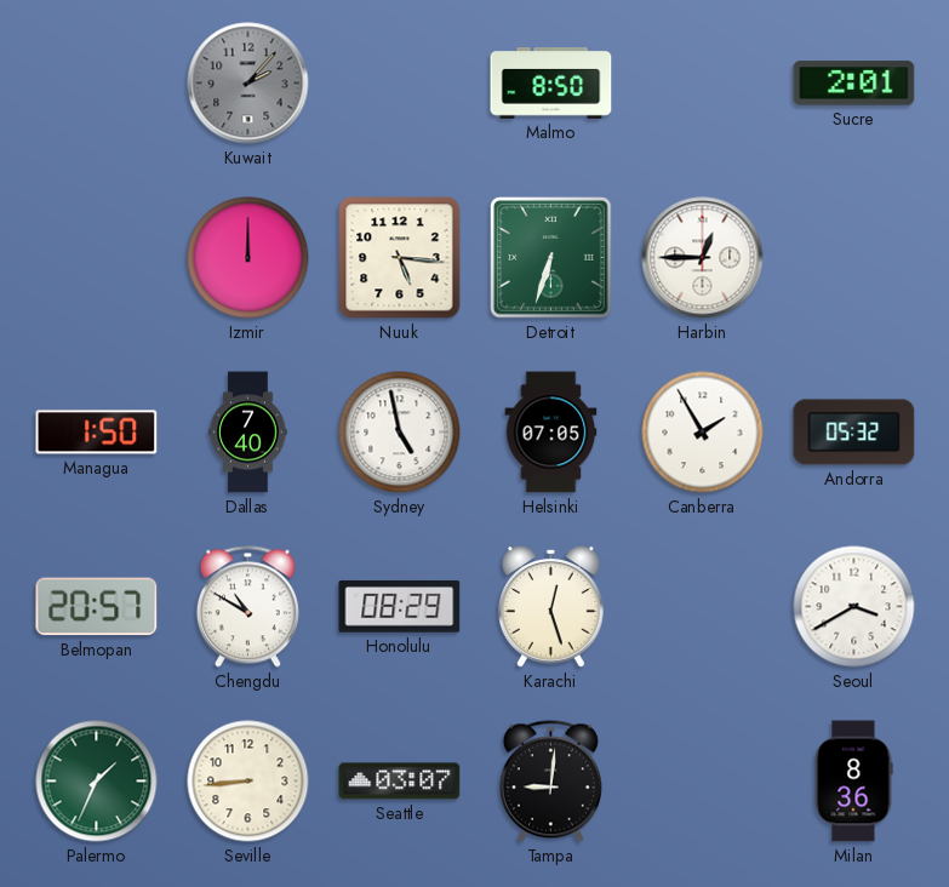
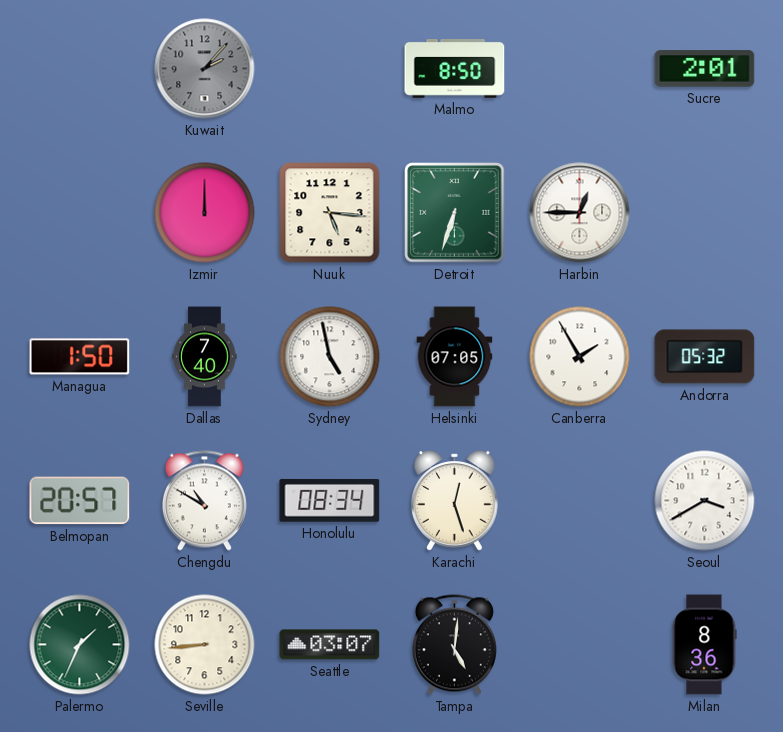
Honolulu: 08:29 -> 08:34
Tampa: 9:01 -> 5:01
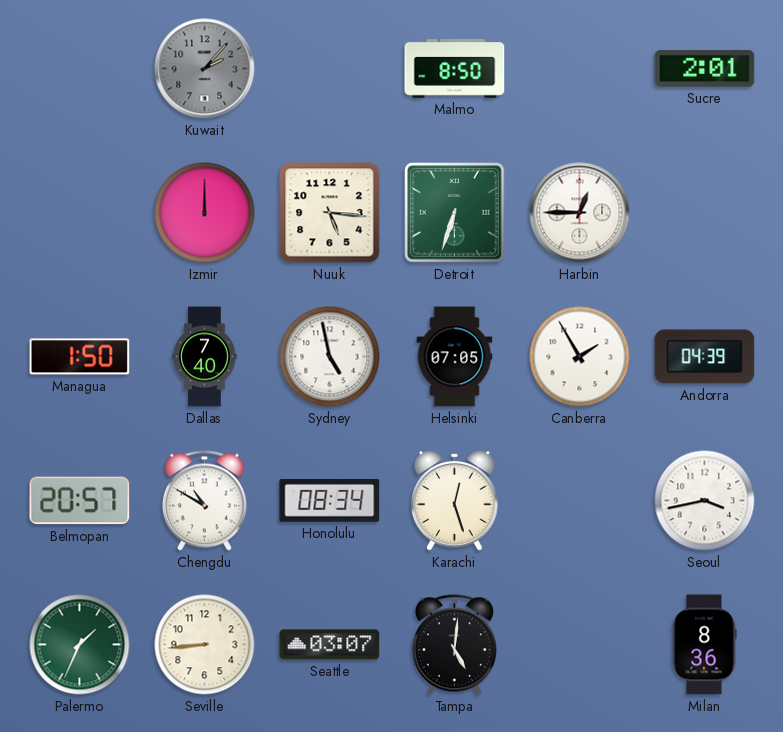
Andorra: 05:32 -> 04:39
Seoul: 3:40 -> 3:43
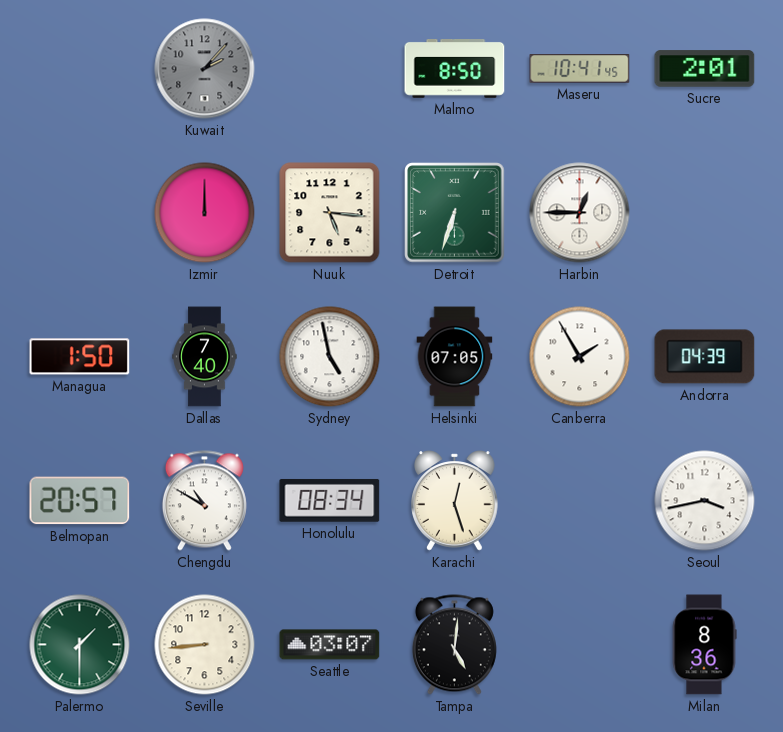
Maseru: none -> 10:41
Palermo: 1:34 -> 1:30
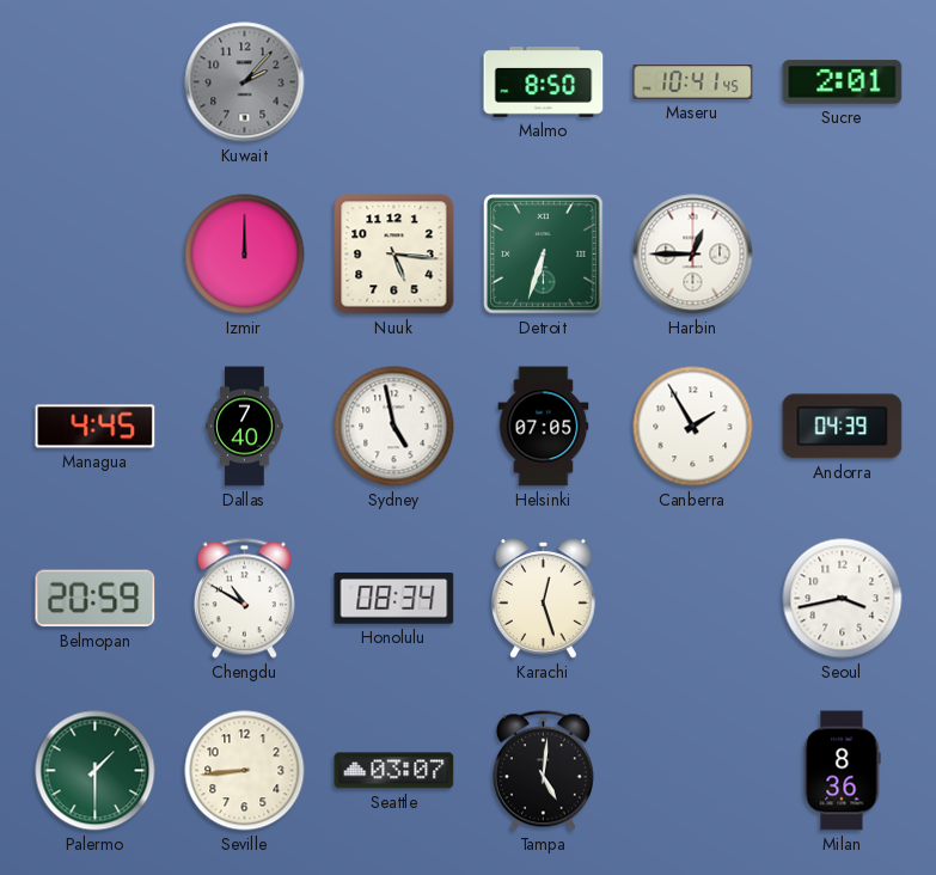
Managua: 1:50 -> 4:45
Belmopan: 20:57 -> 20:59
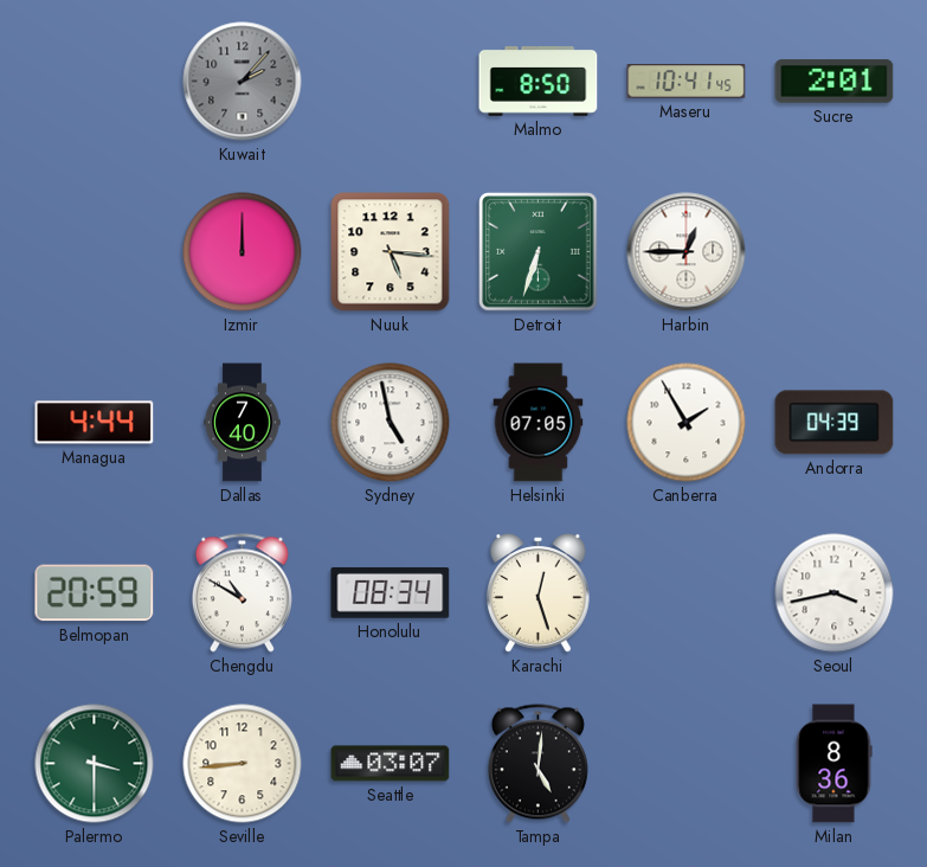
Managua: 4:45 -> 4:44
Palermo: 1:30 -> 3:30
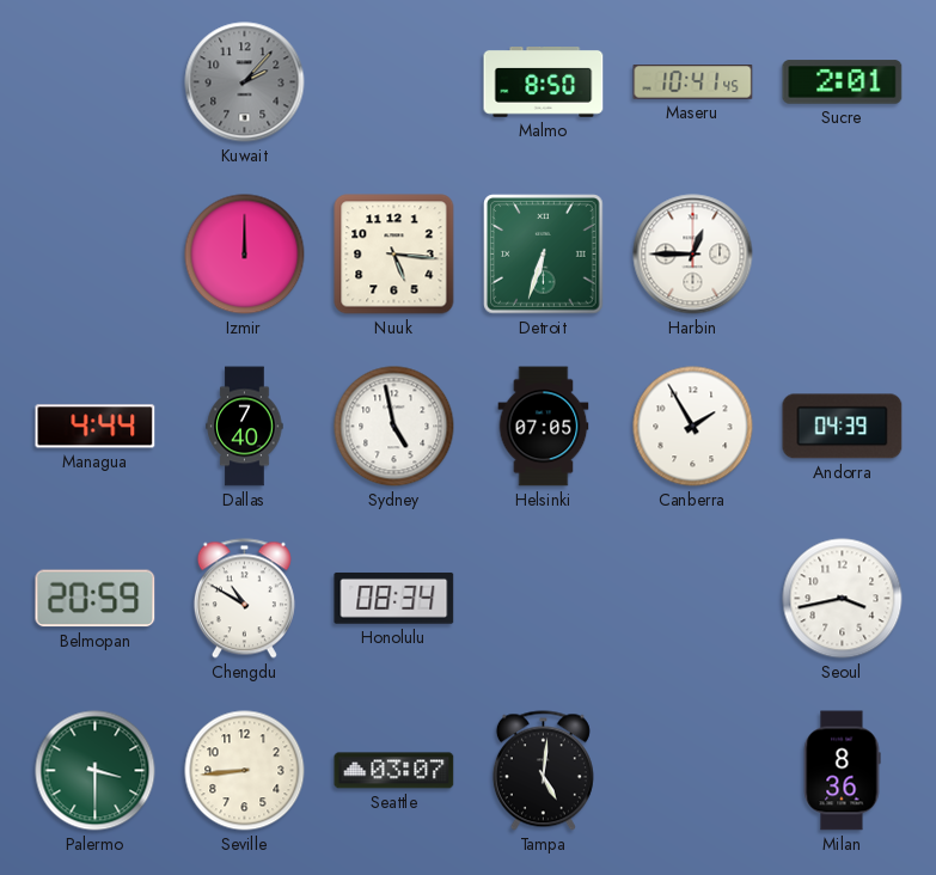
Karachi: 12:27 -> none
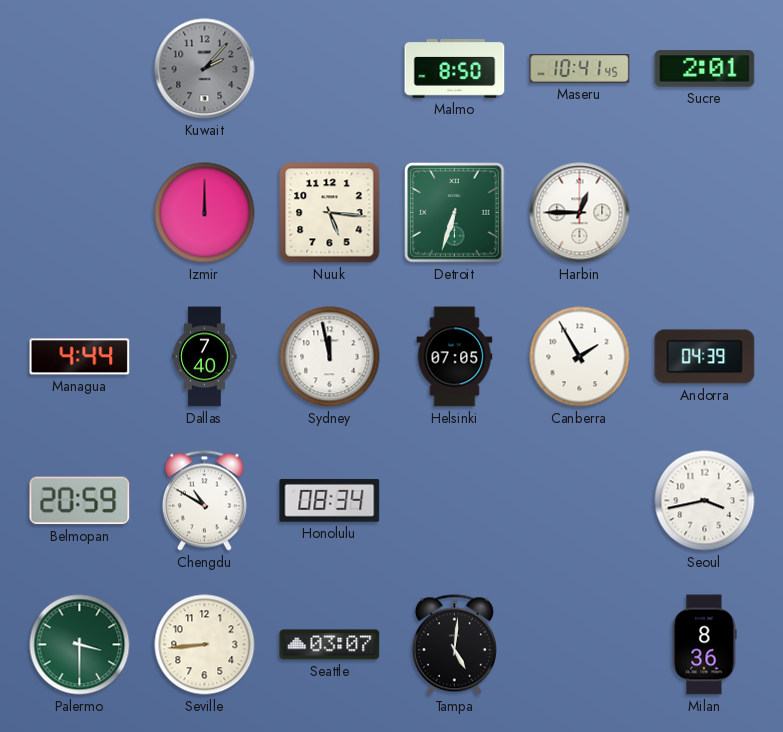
Sydney: 4:58 -> 11:58
